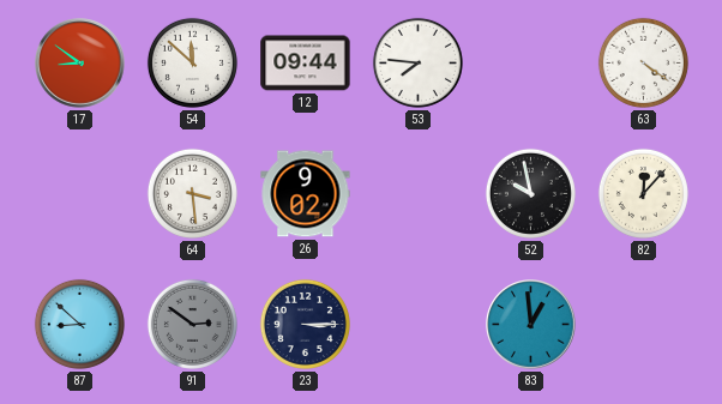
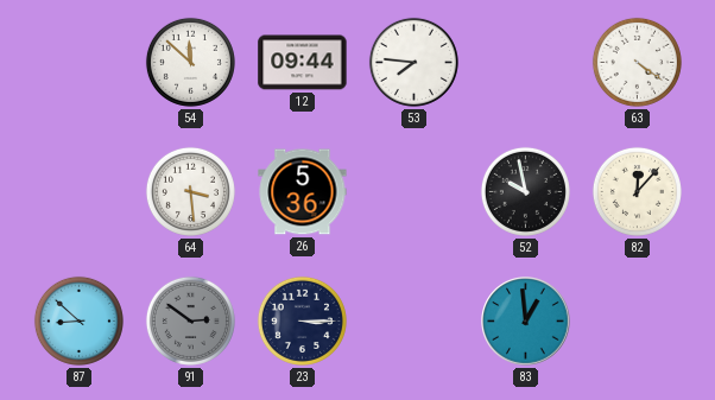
17: 8:51 -> none
26: 9:02 -> 5:36
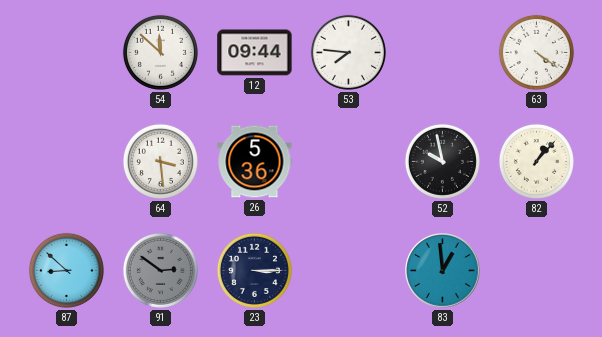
82: 12:07 -> 1:07
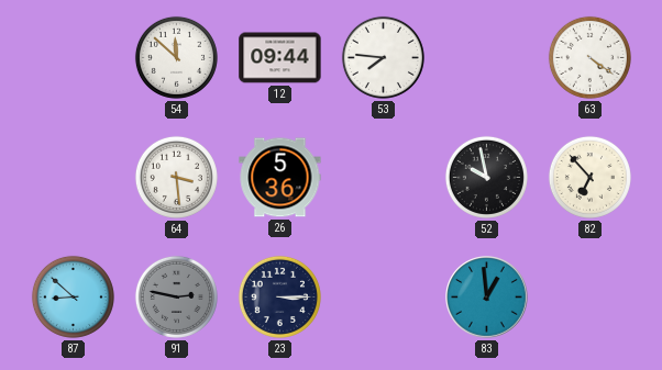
82: 1:07 -> 6:53
91: 2:51 -> 2:47
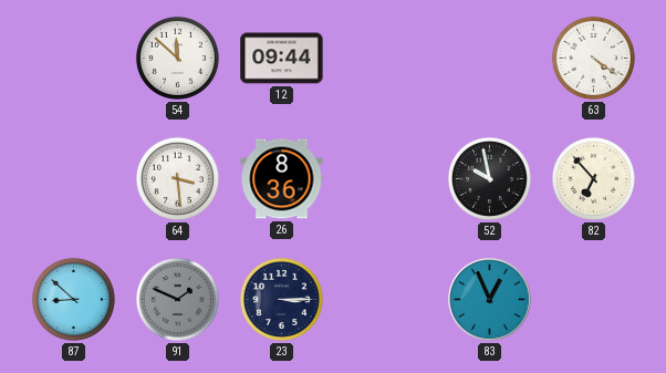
53: 7:46 -> none
26: 5:36 -> 8:36
91: 2:47 -> 1:49
83: 12:59 -> 12:56
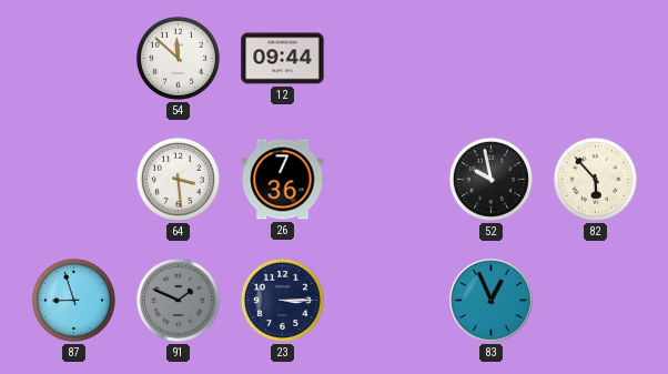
63: 4:21 -> none
26: 8:36 -> 7:36
82: 6:53 -> 5:53
87: 8:52 -> 8:57
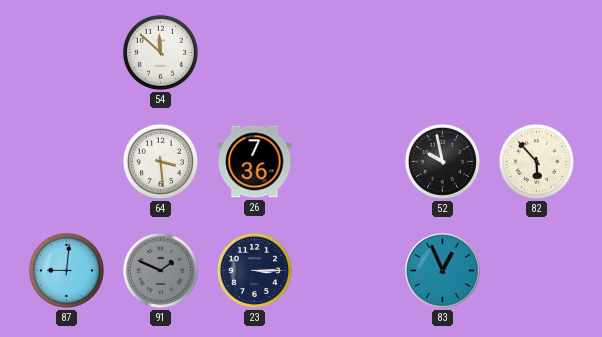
12: 09:44 -> none
87: 8:57 -> 9:01
